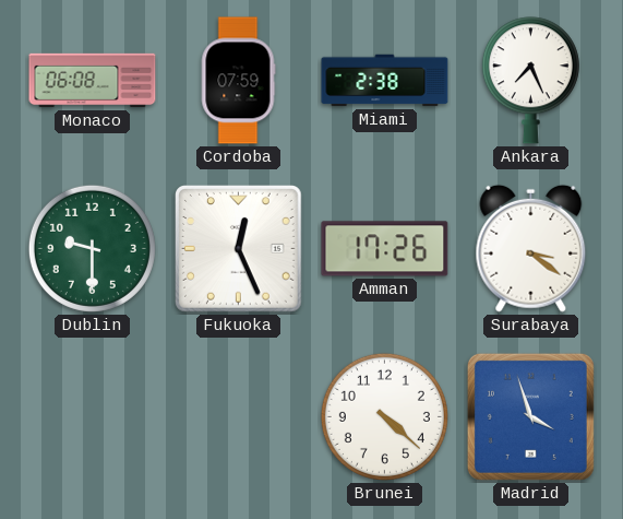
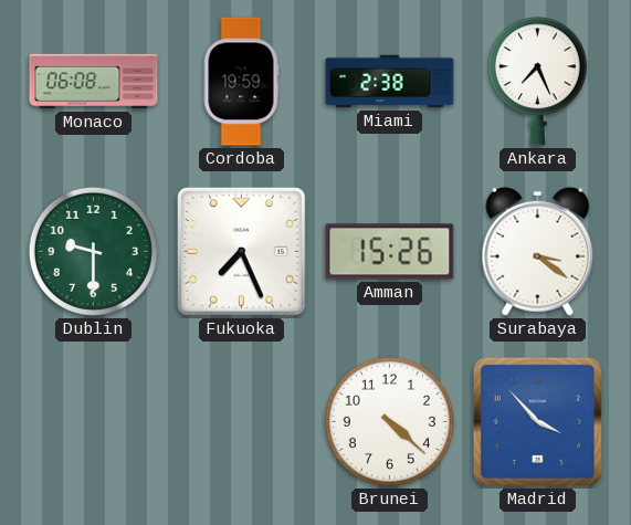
Cordoba: 07:59 -> 19:59
Fukuoka: 12:26 -> 7:26
Amman: 17:26 -> 15:26
Madrid: 3:57 -> 3:53
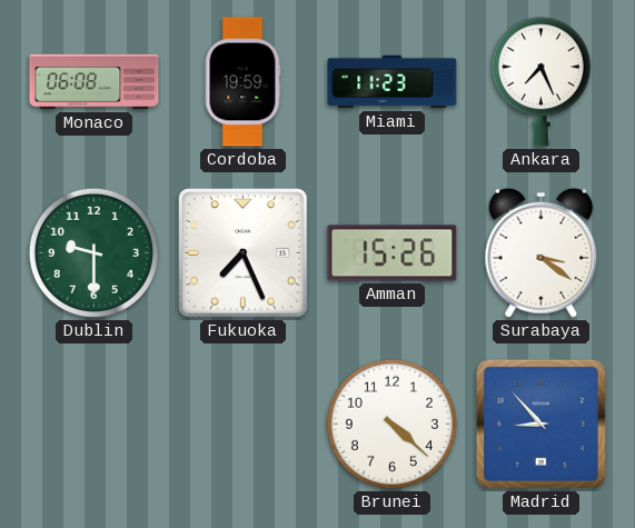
Miami: 2:38 -> 11:23
Madrid: 3:53 -> 8:53
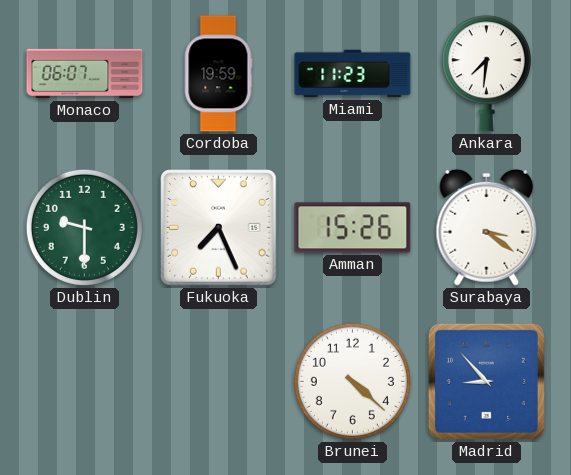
Monaco: 06:08 -> 06:07
Ankara: 7:26 -> 7:31
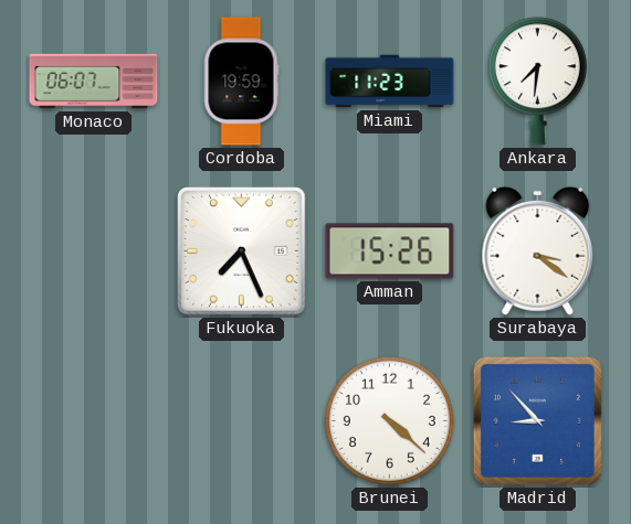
Dublin: 9:30 -> none
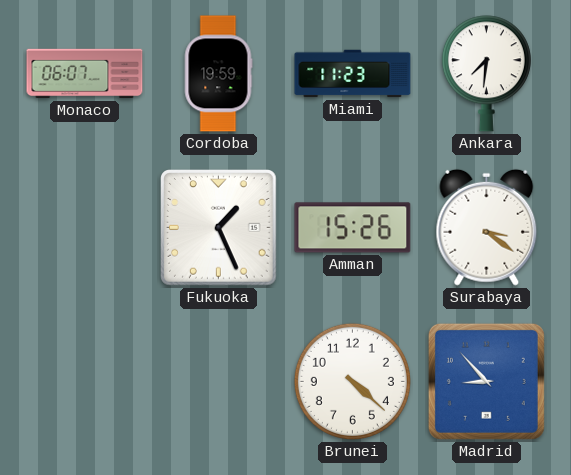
Fukuoka: 7:26 -> 1:26
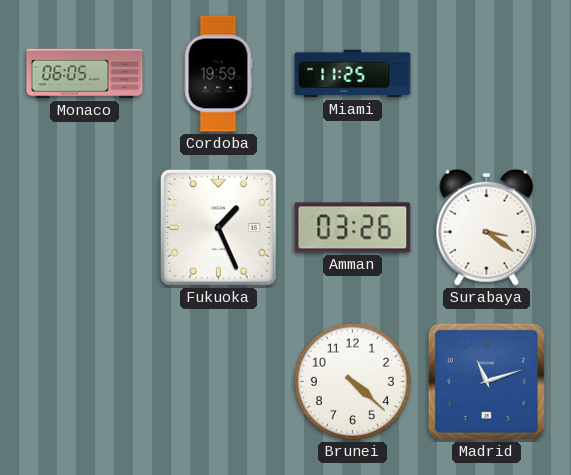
Monaco: 06:07 -> 06:05
Miami: 11:23 -> 11:25
Ankara: 7:31 -> none
Amman: 15:26 -> 03:26
Madrid: 8:53 -> 11:12
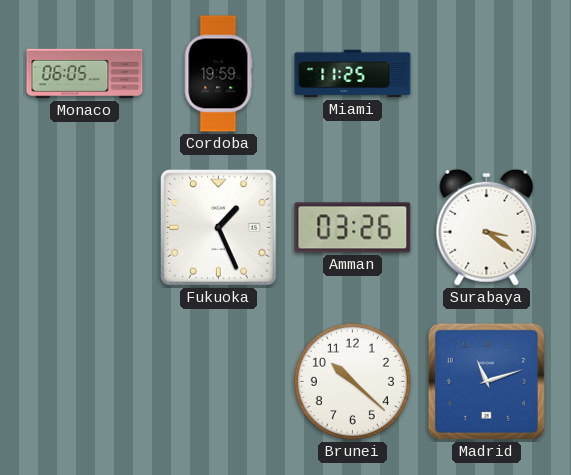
Brunei: 4:22 -> 10:22
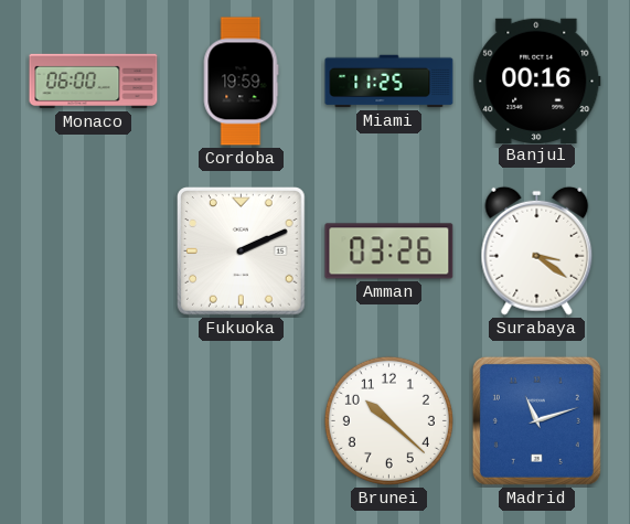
Monaco: 06:05 -> 06:00
Banjul: none -> 00:16
Fukuoka: 1:26 -> 2:11
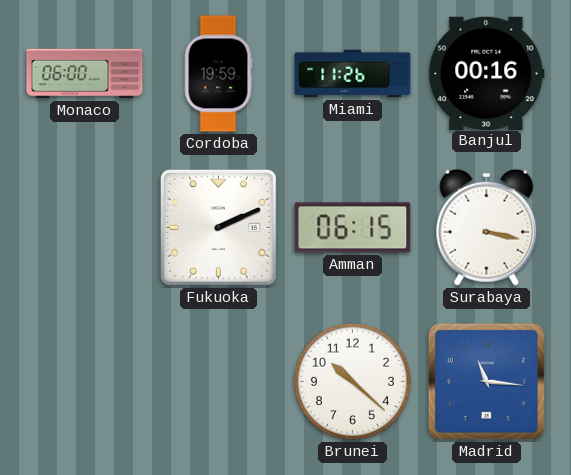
Miami: 11:25 -> 11:26
Amman: 03:26 -> 06:15
Surabaya: 3:21 -> 3:17
Madrid: 11:12 -> 11:16
